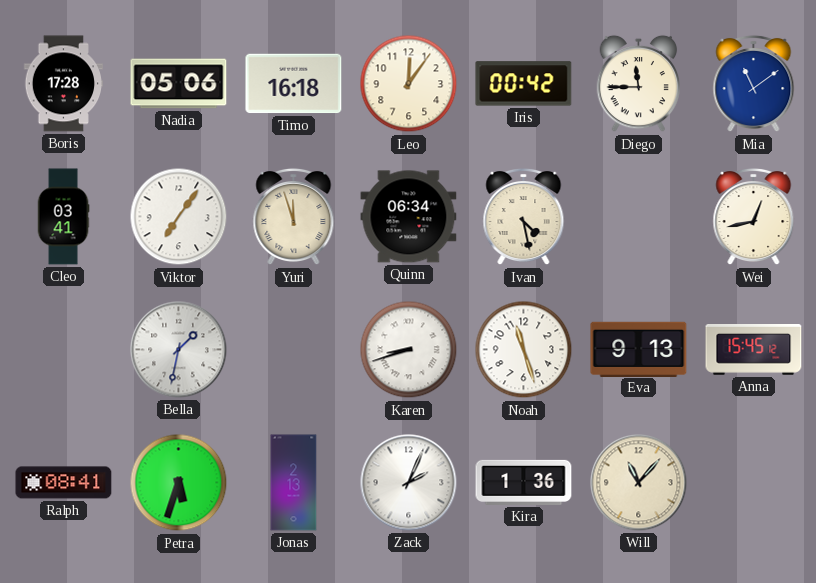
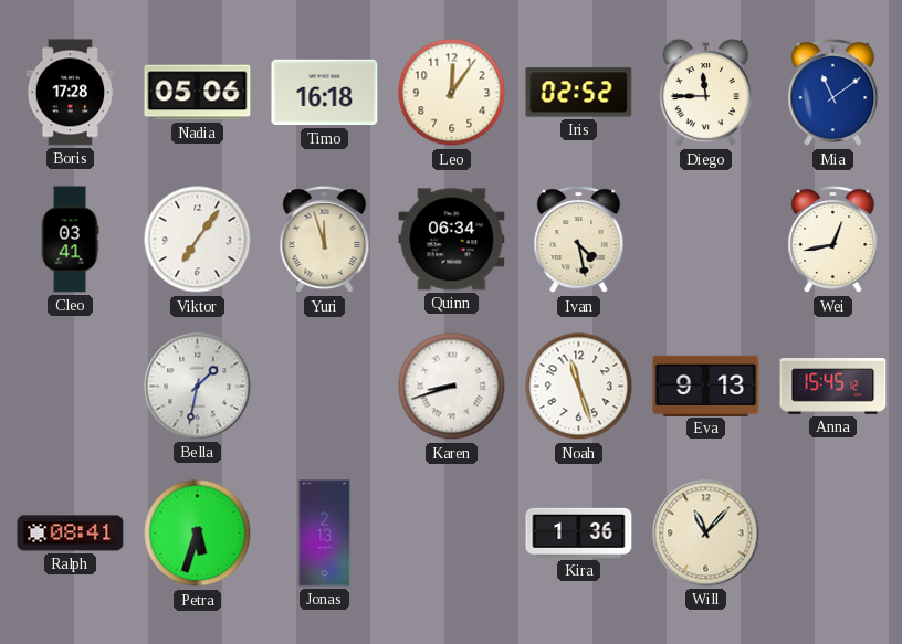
Iris: 00:42 -> 02:52
Zack: 2:04 -> none
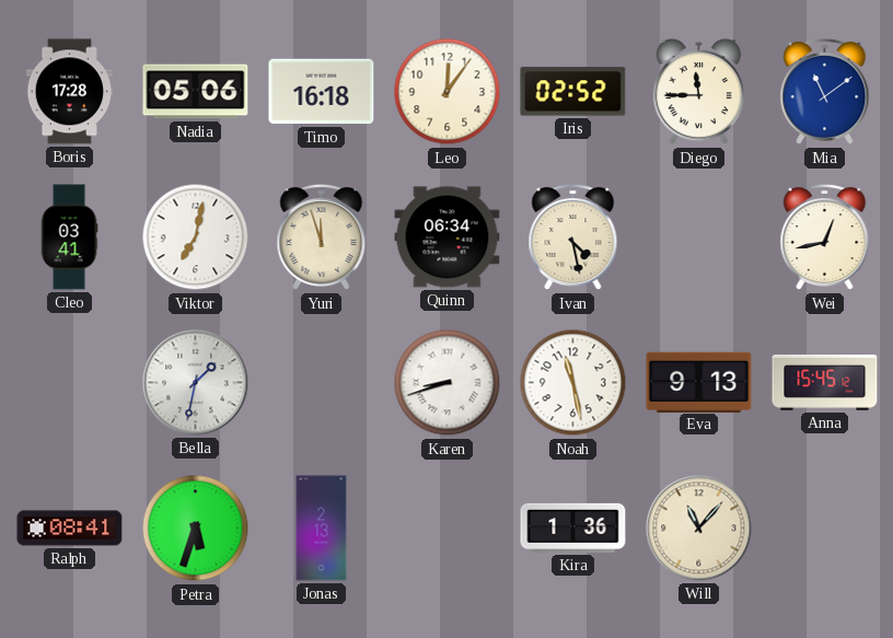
Viktor: 7:06 -> 7:02
Noah: 11:27 -> 11:28
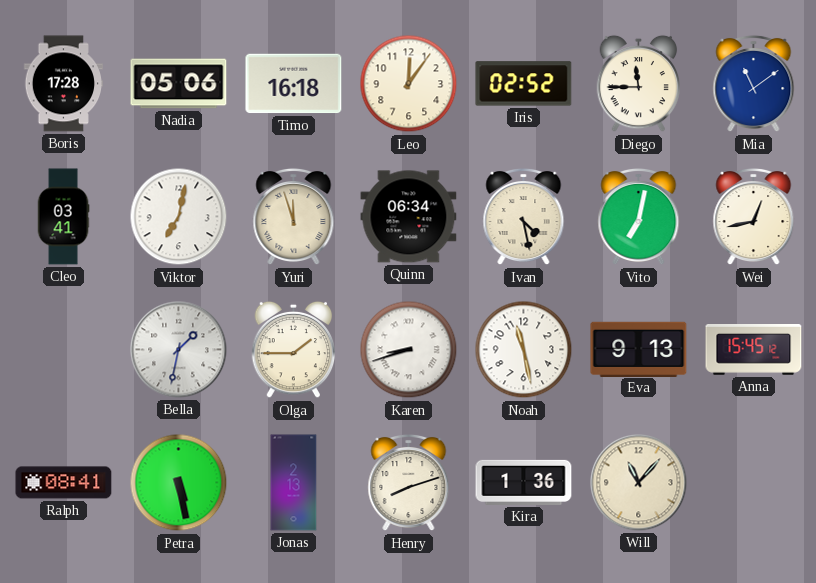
Vito: none -> 7:02
Olga: none -> 1:45
Petra: 5:33 -> 5:28
Henry: none -> 8:12
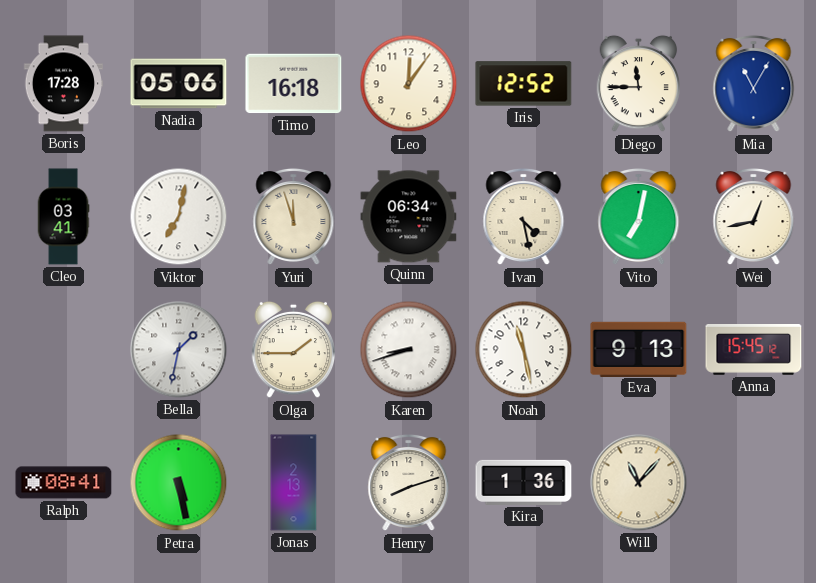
Iris: 02:52 -> 12:52
Mia: 11:09 -> 11:05
